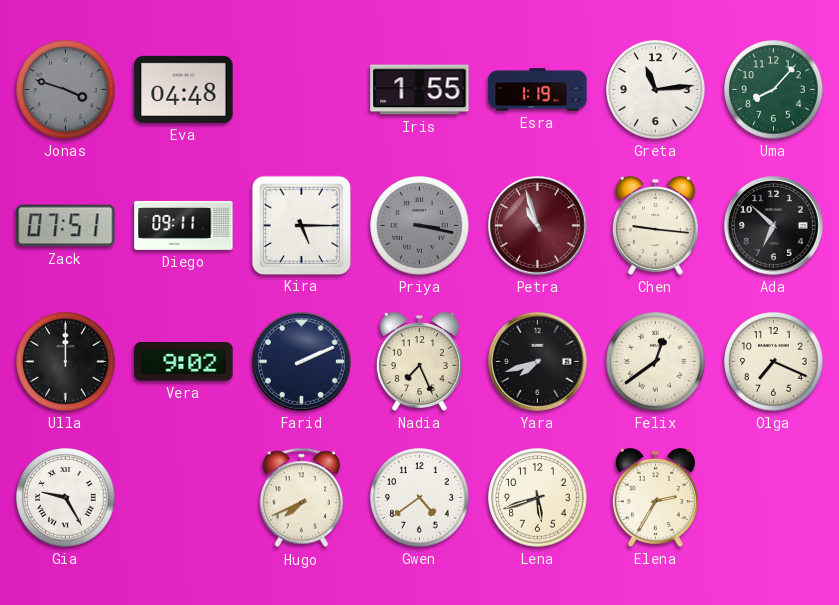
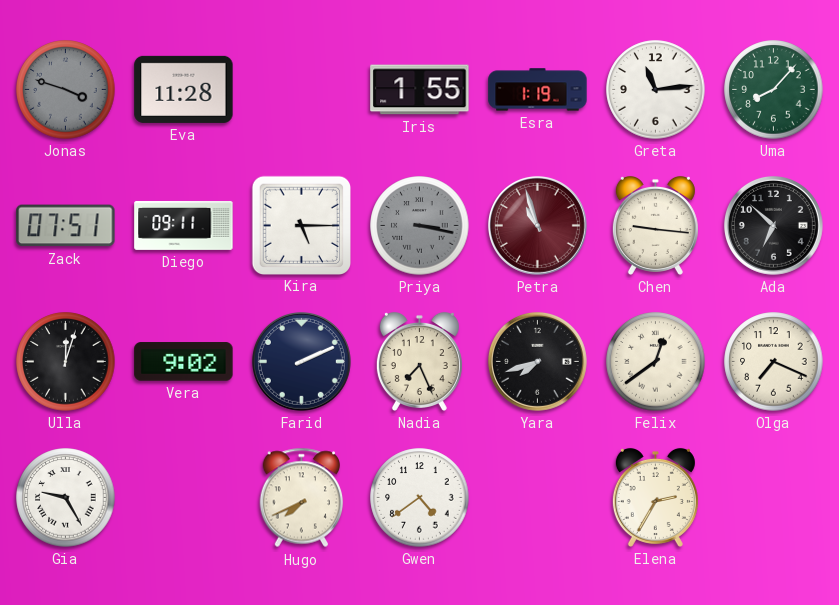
Eva: 04:48 -> 11:28
Ulla: 12:00 -> 12:03
Lena: 5:42 -> none
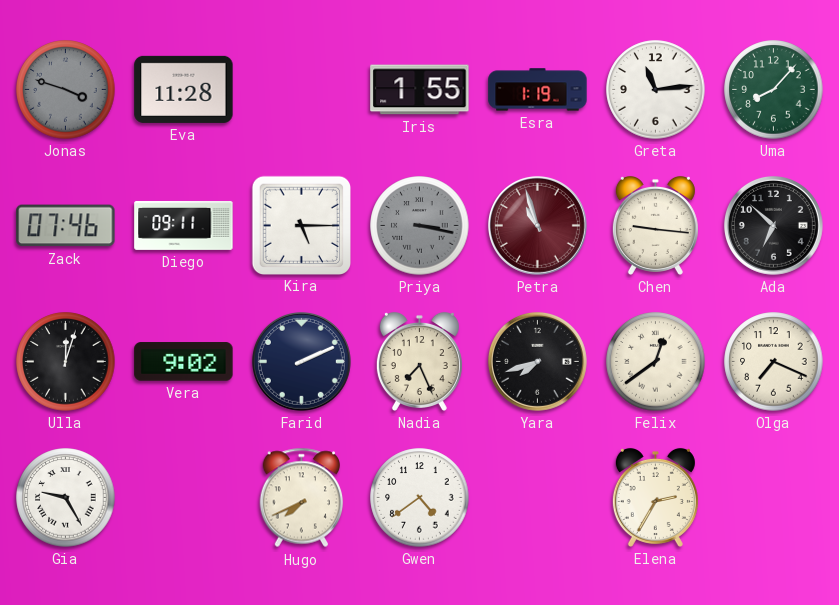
Zack: 07:51 -> 07:46
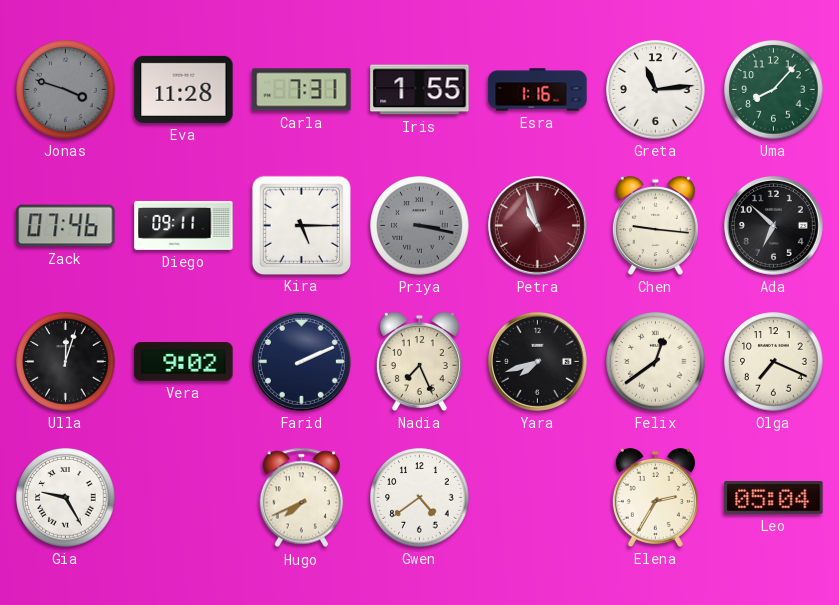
Carla: none -> 7:31
Esra: 1:19 -> 1:16
Leo: none -> 05:04
